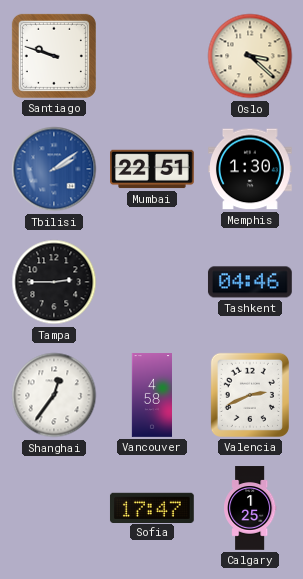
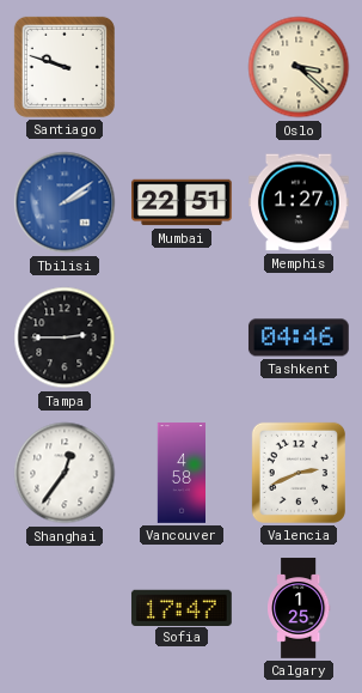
Memphis: 1:30 -> 1:27
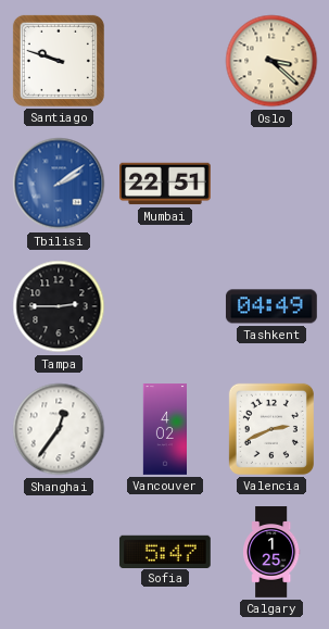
Memphis: 1:27 -> none
Tashkent: 04:46 -> 04:49
Vancouver: 4:58 -> 4:02
Sofia: 17:47 -> 5:47
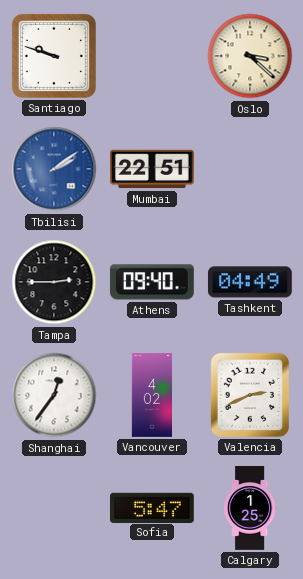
Athens: none -> 09:40
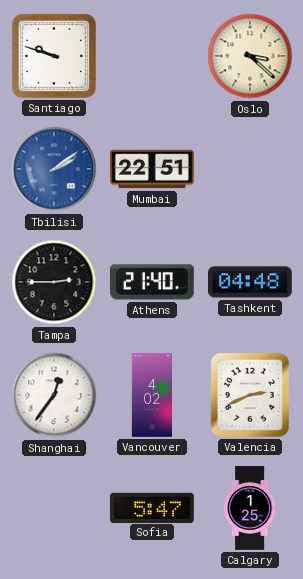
Athens: 09:40 -> 21:40
Tashkent: 04:49 -> 04:48
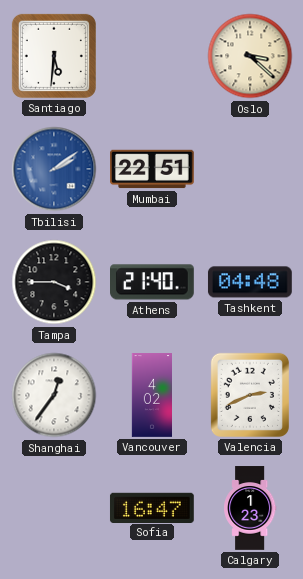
Santiago: 9:48 -> 5:31
Tampa: 2:45 -> 3:45
Sofia: 5:47 -> 16:47
Calgary: 1:25 -> 1:23
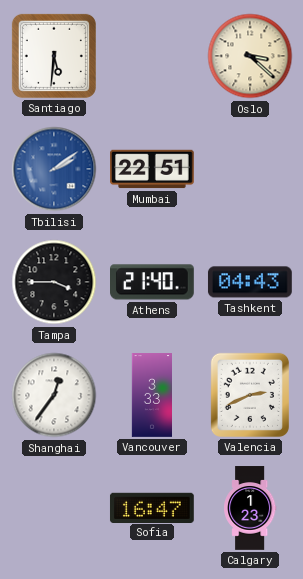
Tashkent: 04:48 -> 04:43
Vancouver: 4:02 -> 3:33
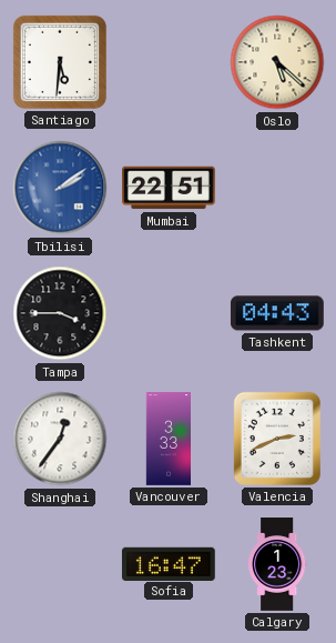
Oslo: 3:22 -> 5:22
Athens: 21:40 -> none
